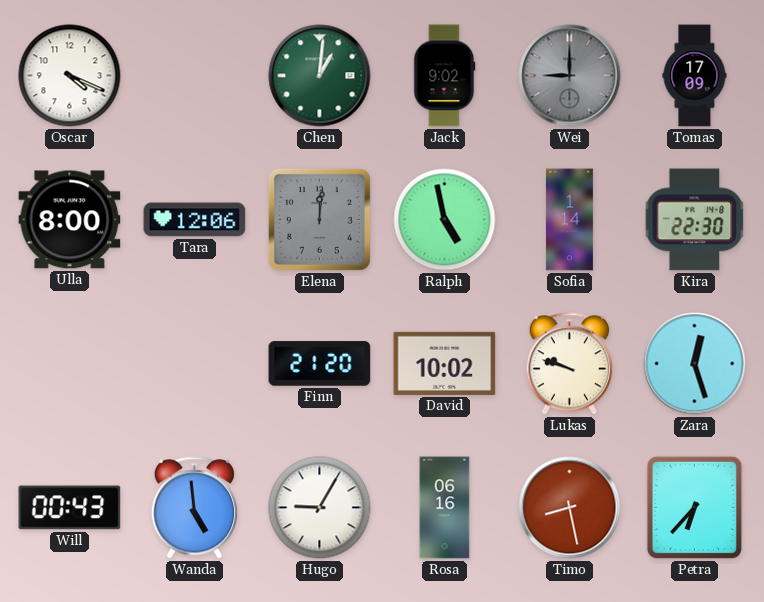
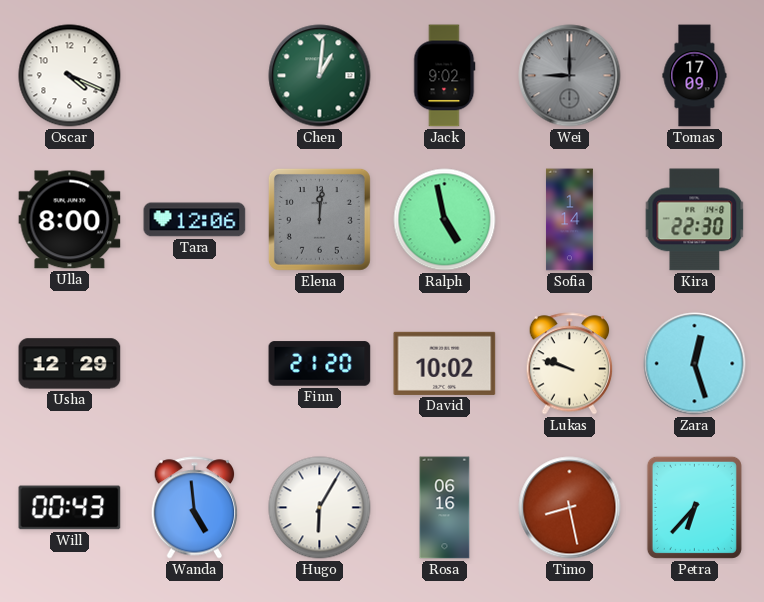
Usha: none -> 12:29
Hugo: 9:05 -> 6:05
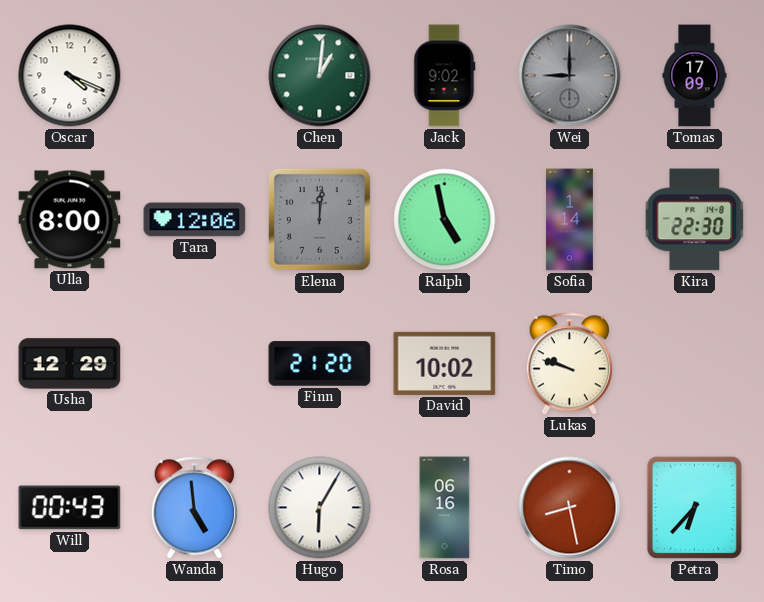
Zara: 12:27 -> none
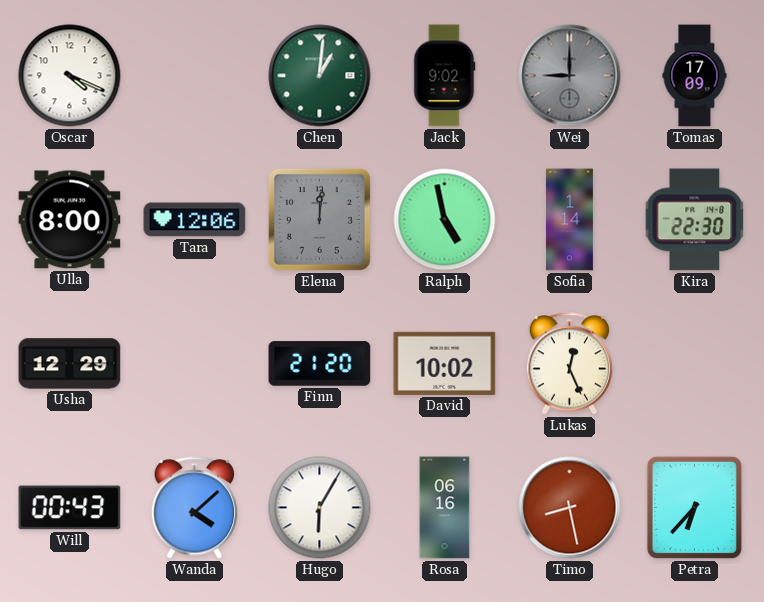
Lukas: 9:48 -> 12:26
Wanda: 4:59 -> 4:08
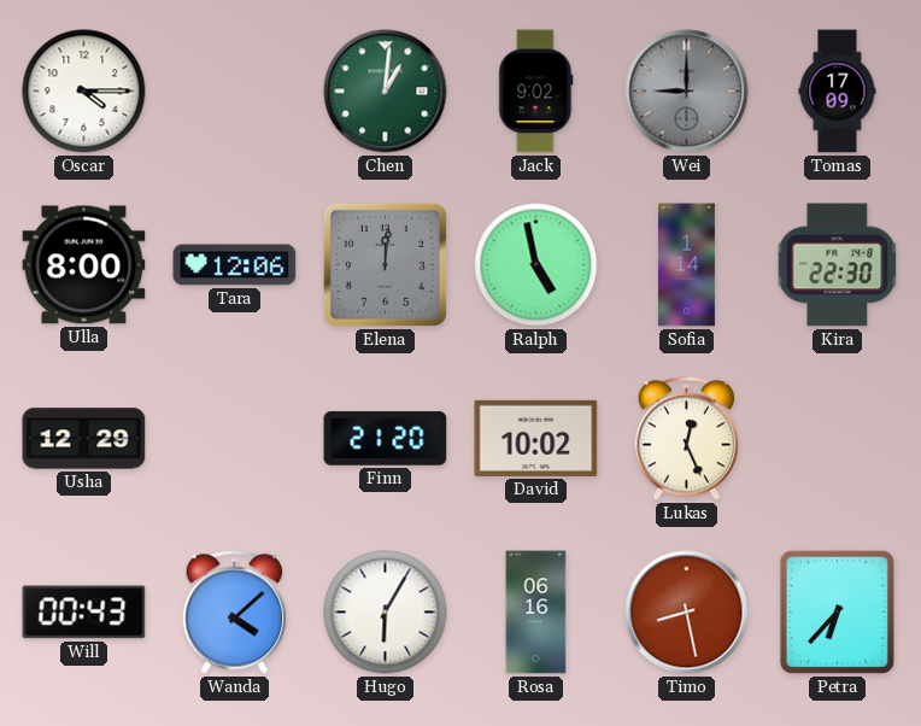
Oscar: 4:19 -> 4:15
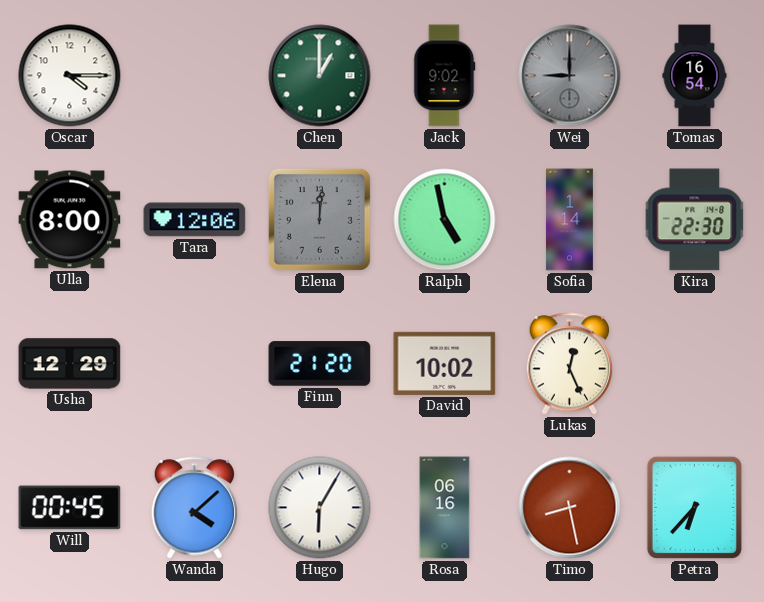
Chen: 1:01 -> 1:00
Tomas: 17:09 -> 16:54
Will: 00:43 -> 00:45
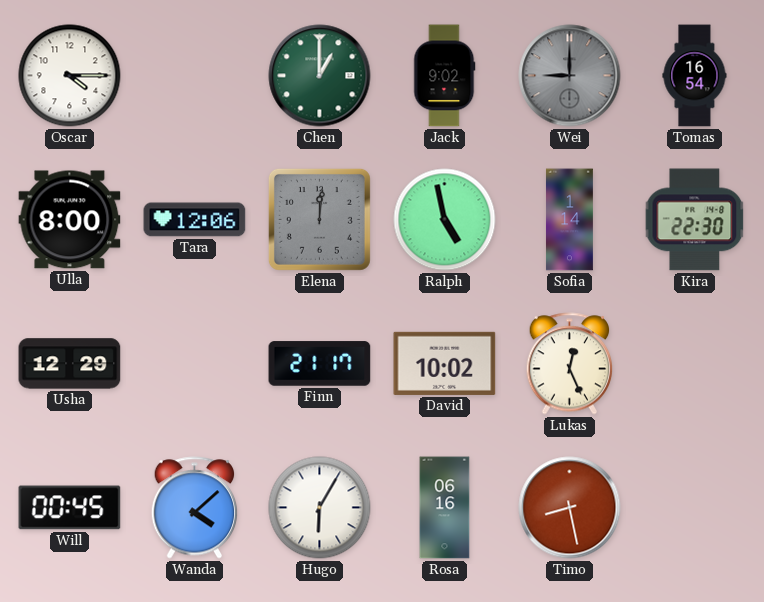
Finn: 21:20 -> 21:17
Petra: 6:37 -> none
